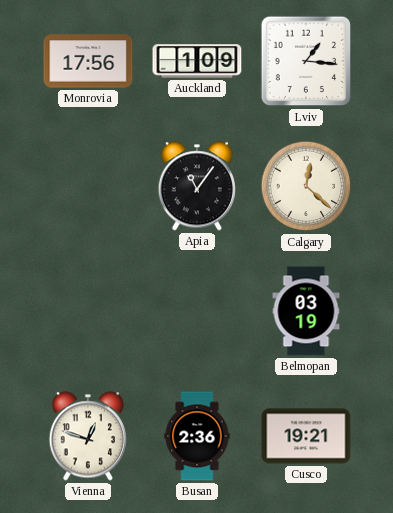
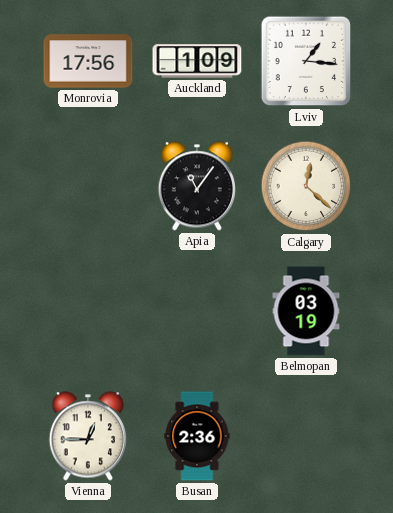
Vienna: 12:48 -> 12:45
Cusco: 19:21 -> none
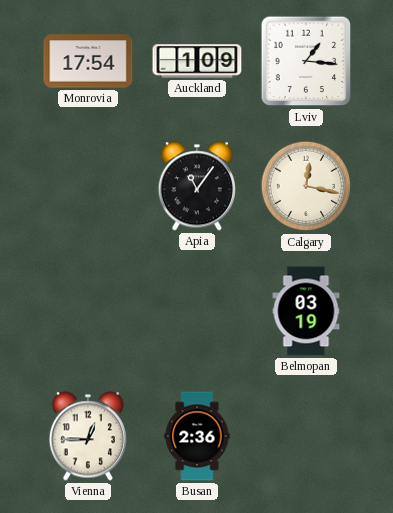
Monrovia: 17:56 -> 17:54
Calgary: 12:22 -> 12:17
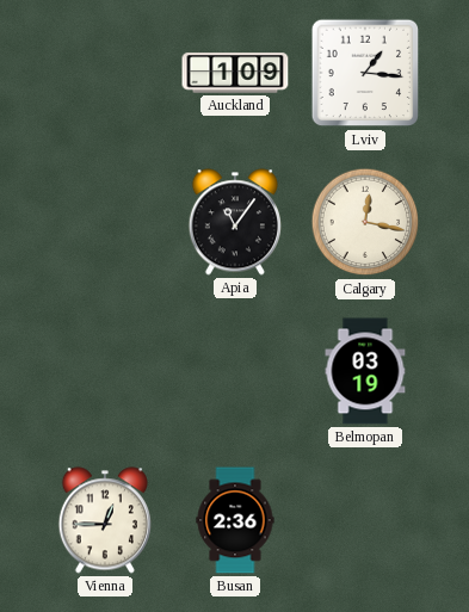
Monrovia: 17:54 -> none
